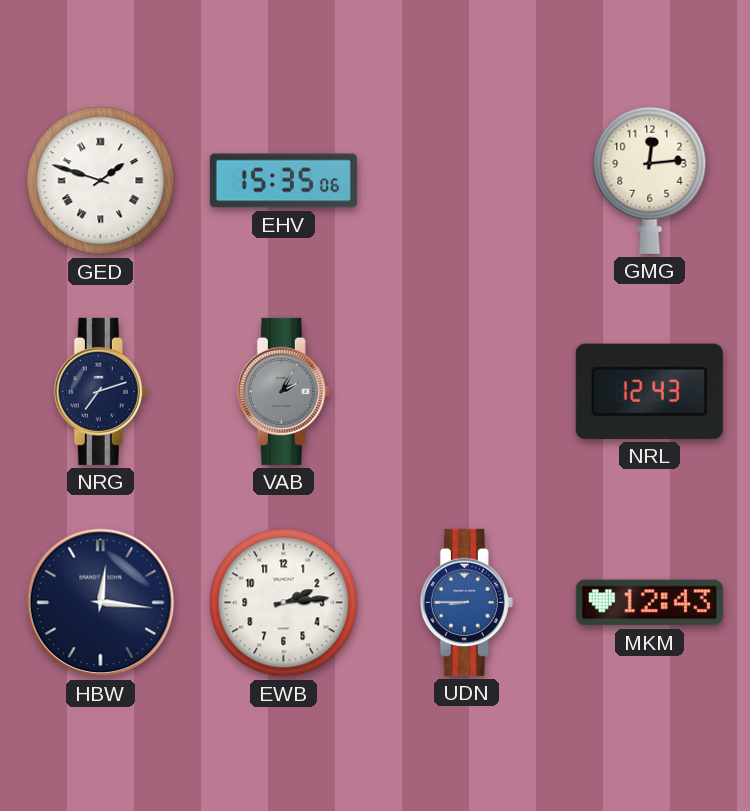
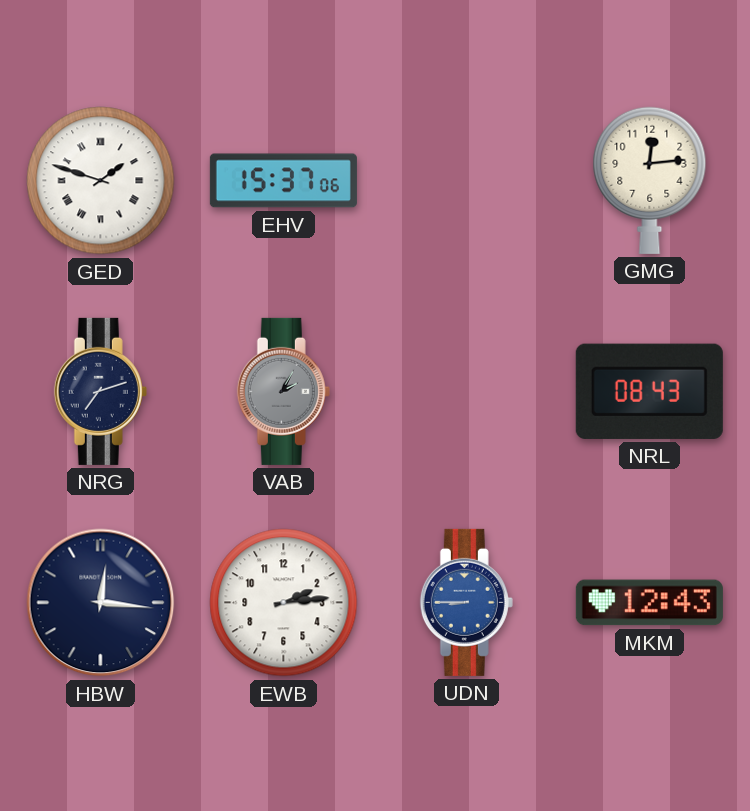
EHV: 15:35 -> 15:37
NRL: 12:43 -> 08:43
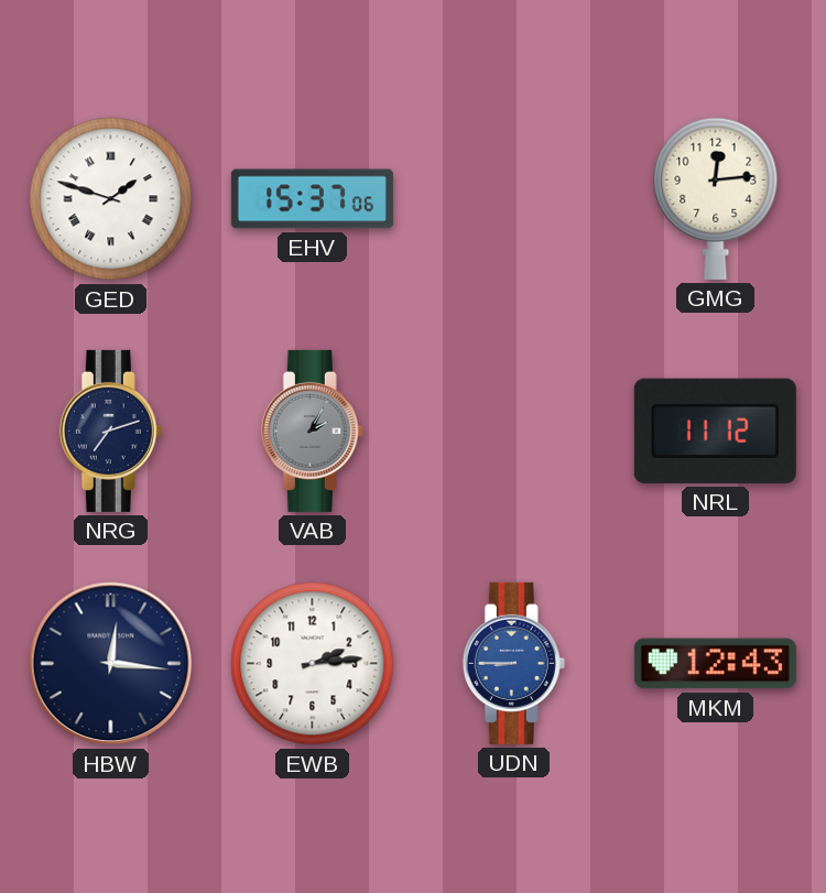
NRL: 08:43 -> 11:12
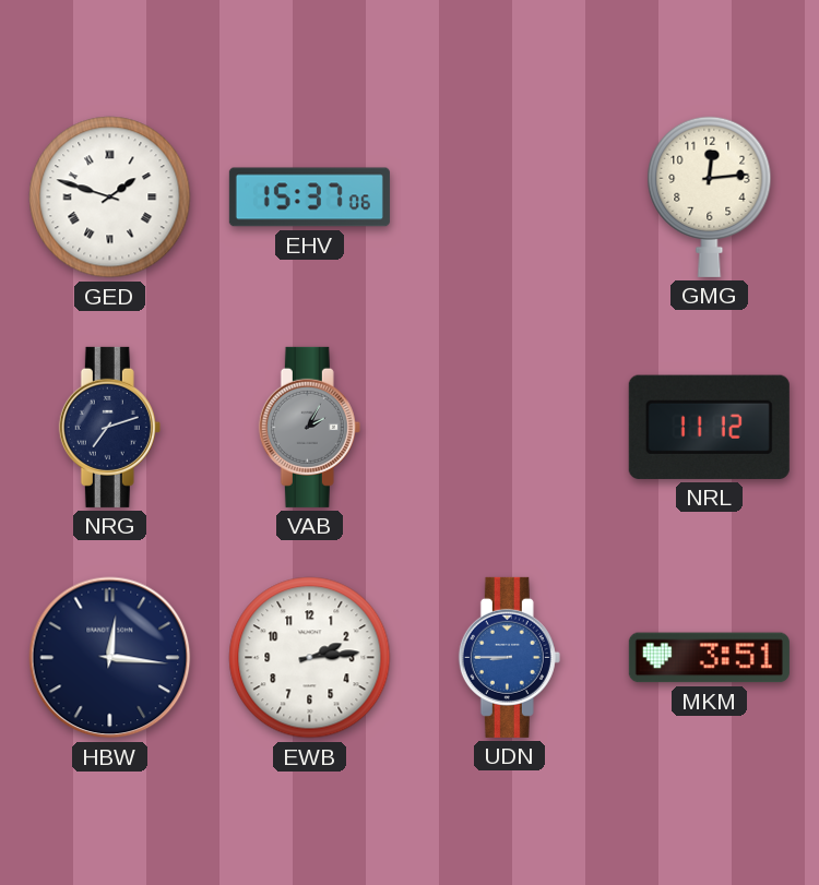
MKM: 12:43 -> 3:51
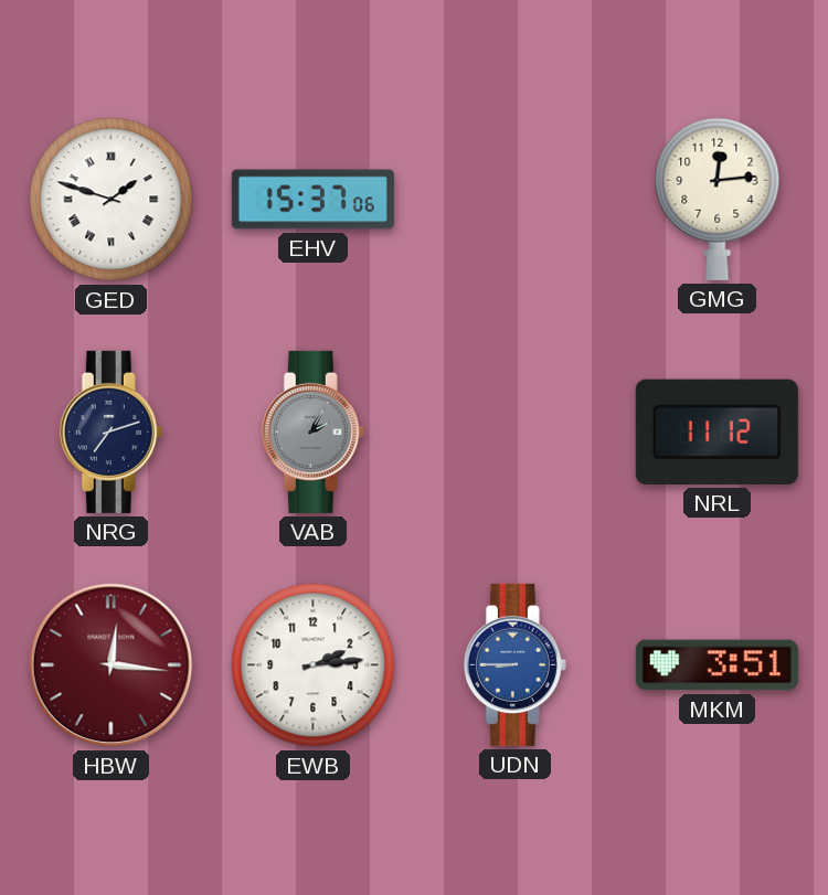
HBW dial: navy -> burgundy
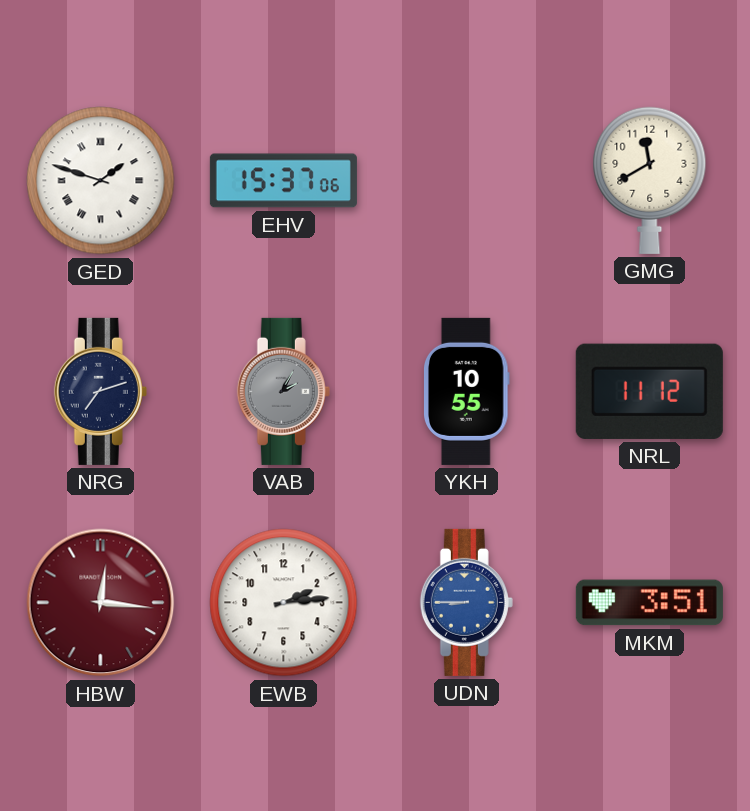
GMG: 12:14 -> 11:40
YKH: none -> 10:55
